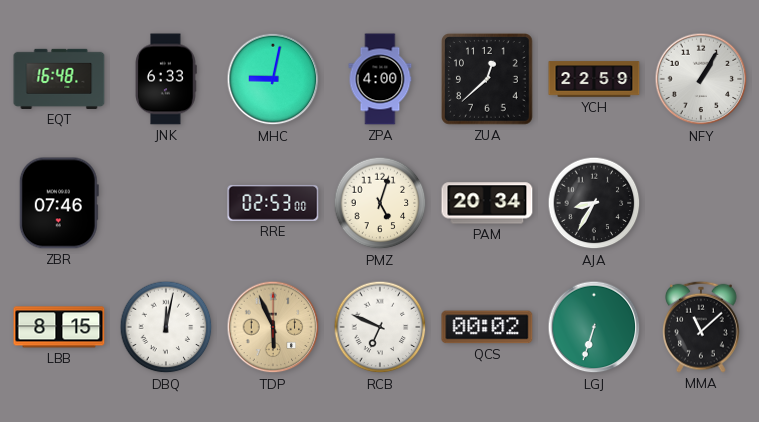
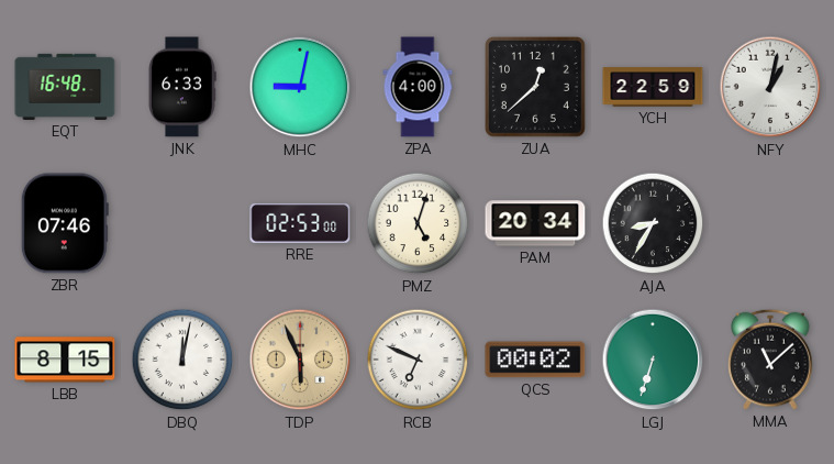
NFY: 1:05 -> 1:02
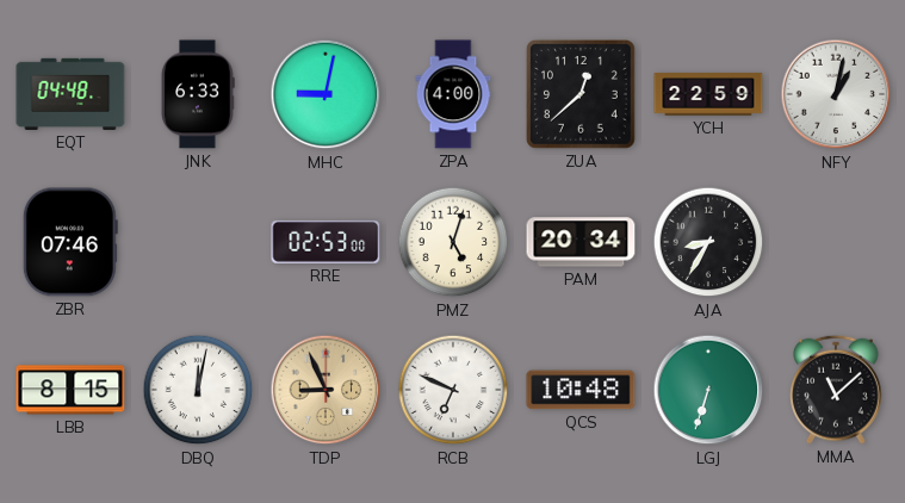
EQT: 16:48 -> 04:48
TDP: 5:56 -> 8:56
QCS: 00:02 -> 10:48
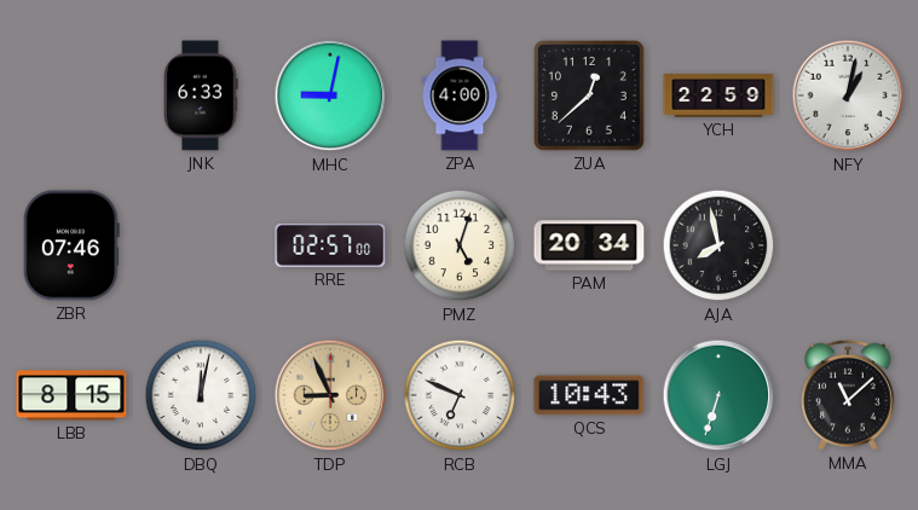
EQT: 04:48 -> none
RRE: 02:53 -> 02:57
AJA: 8:35 -> 7:58
QCS: 10:48 -> 10:43
